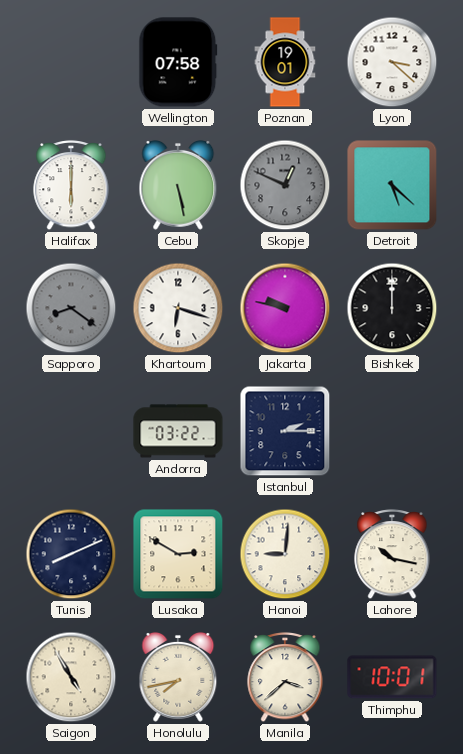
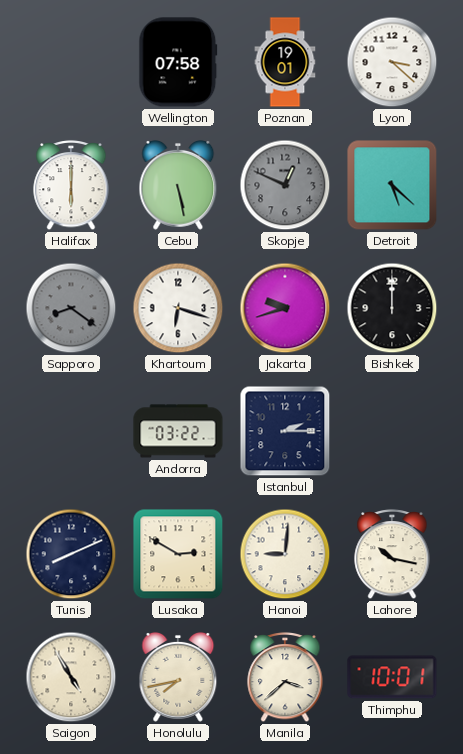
Jakarta: 9:47 -> 9:42
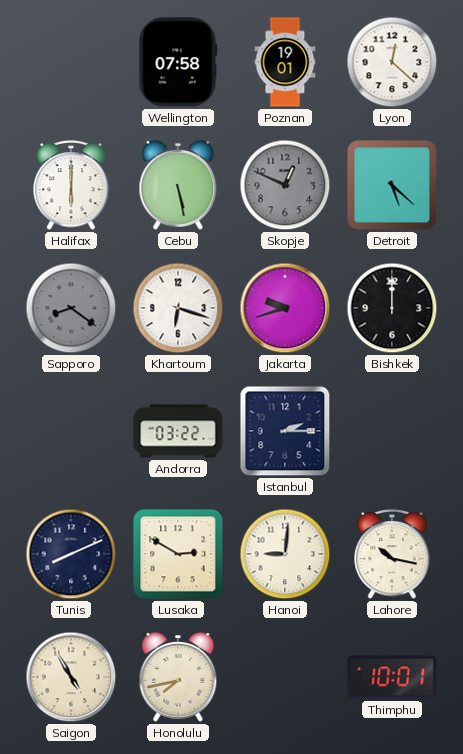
Lyon: 3:22 -> 12:22
Manila: 3:38 -> none
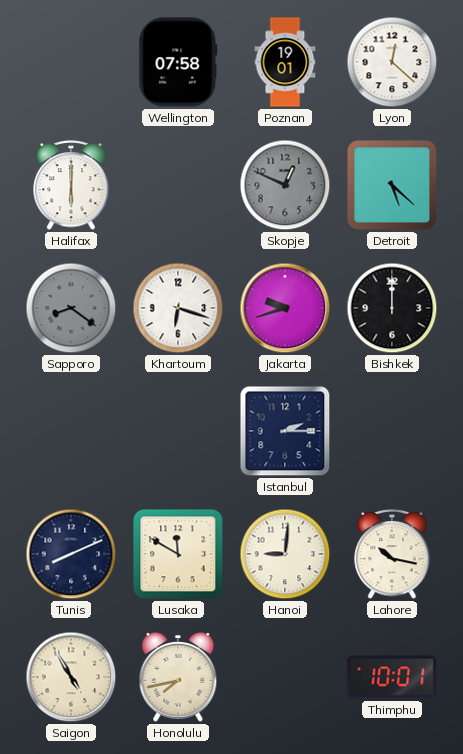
Cebu: 5:28 -> none
Andorra: 03:22 -> none
Lusaka: 2:50 -> 11:50
